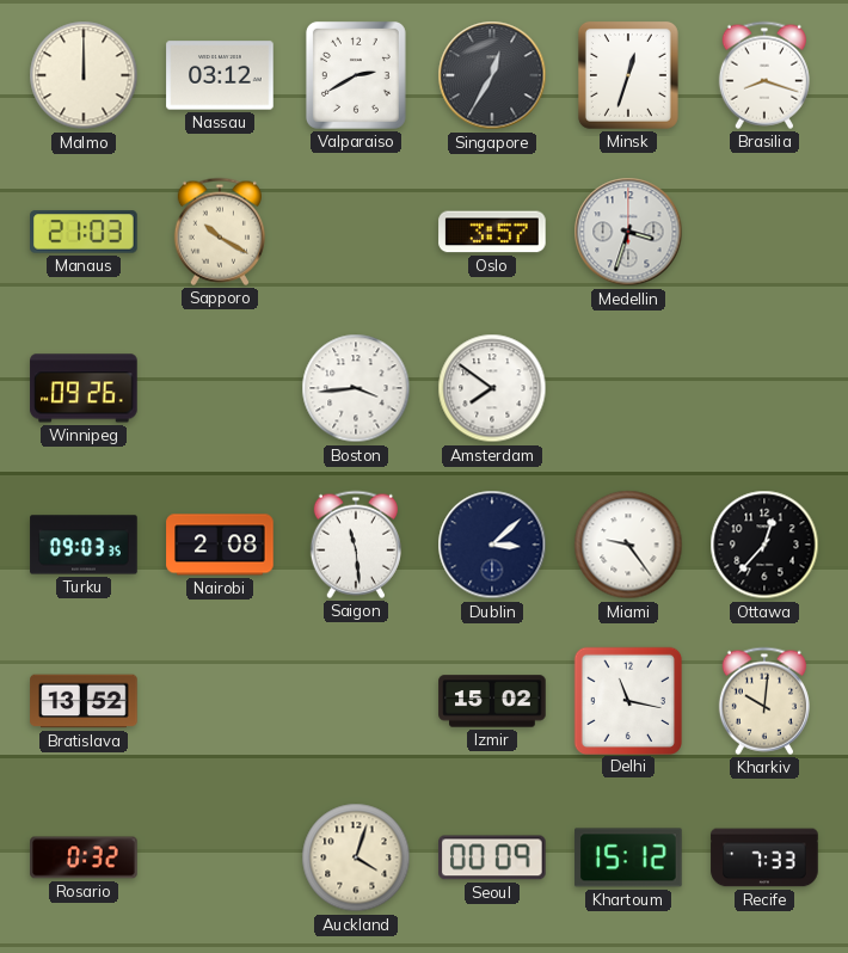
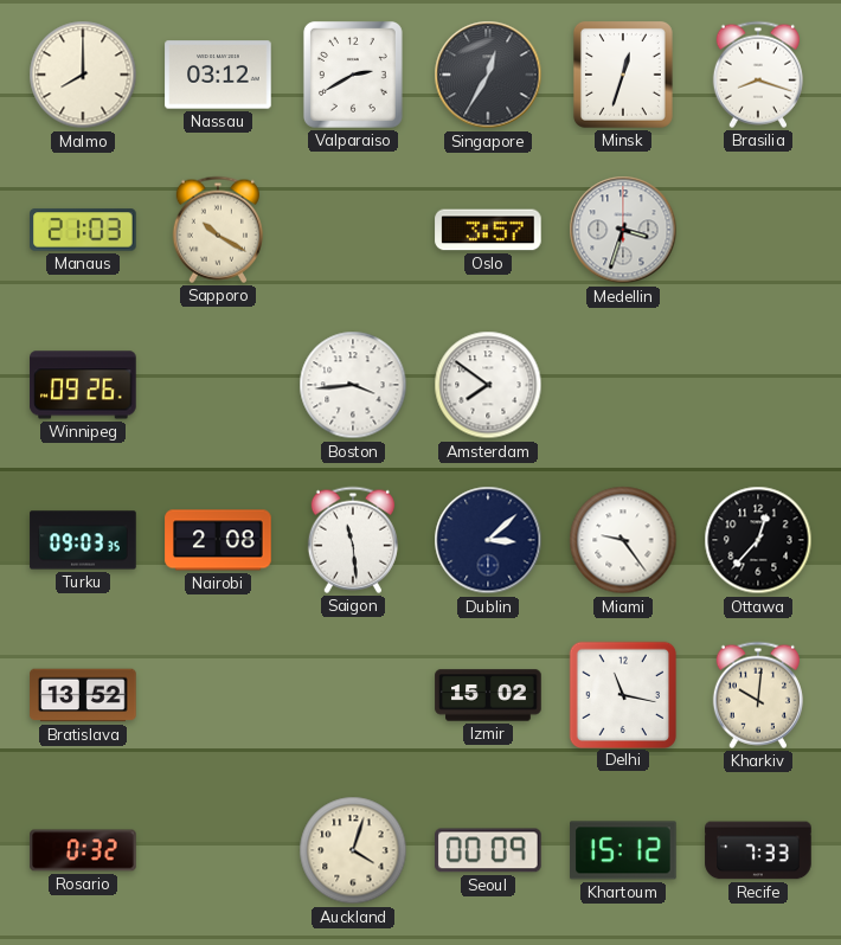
Malmo: 12:00 -> 8:00
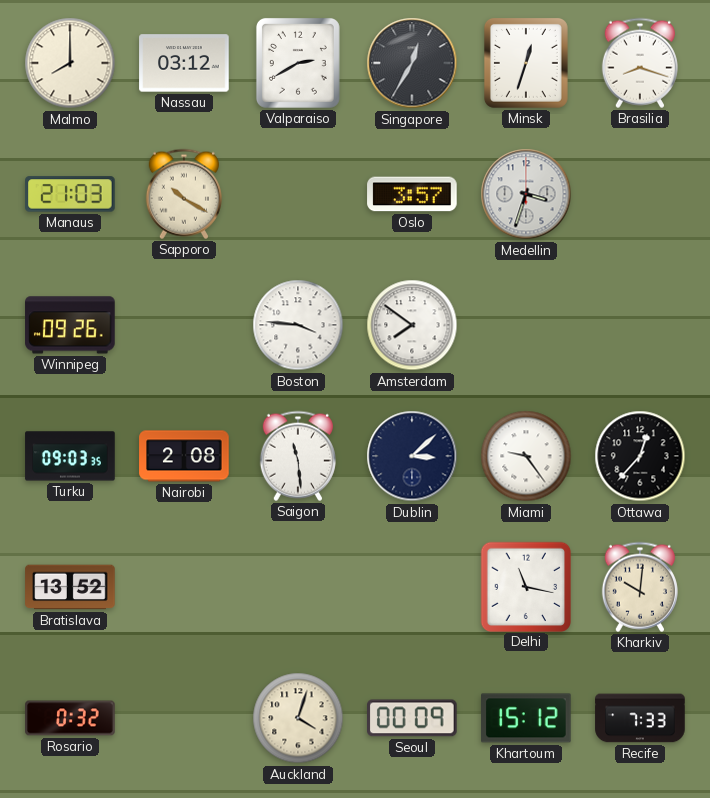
Boston: 3:44 -> 3:46
Izmir: 15:02 -> none
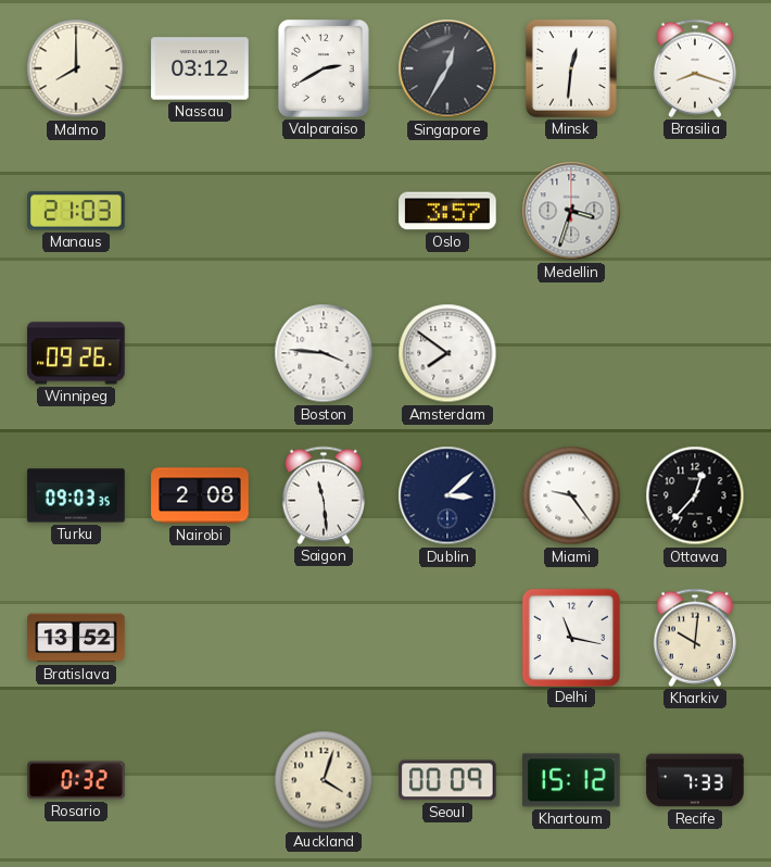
Minsk: 12:33 -> 12:31
Sapporo: 10:20 -> none
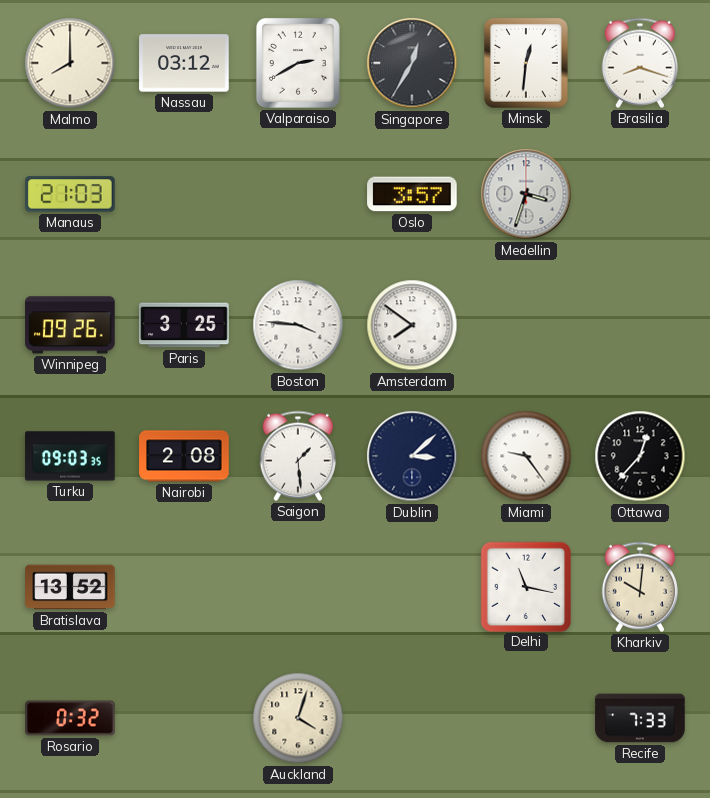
Paris: none -> 3:25
Saigon: 11:29 -> 1:29
Seoul: 00:09 -> none
Khartoum: 15:12 -> none
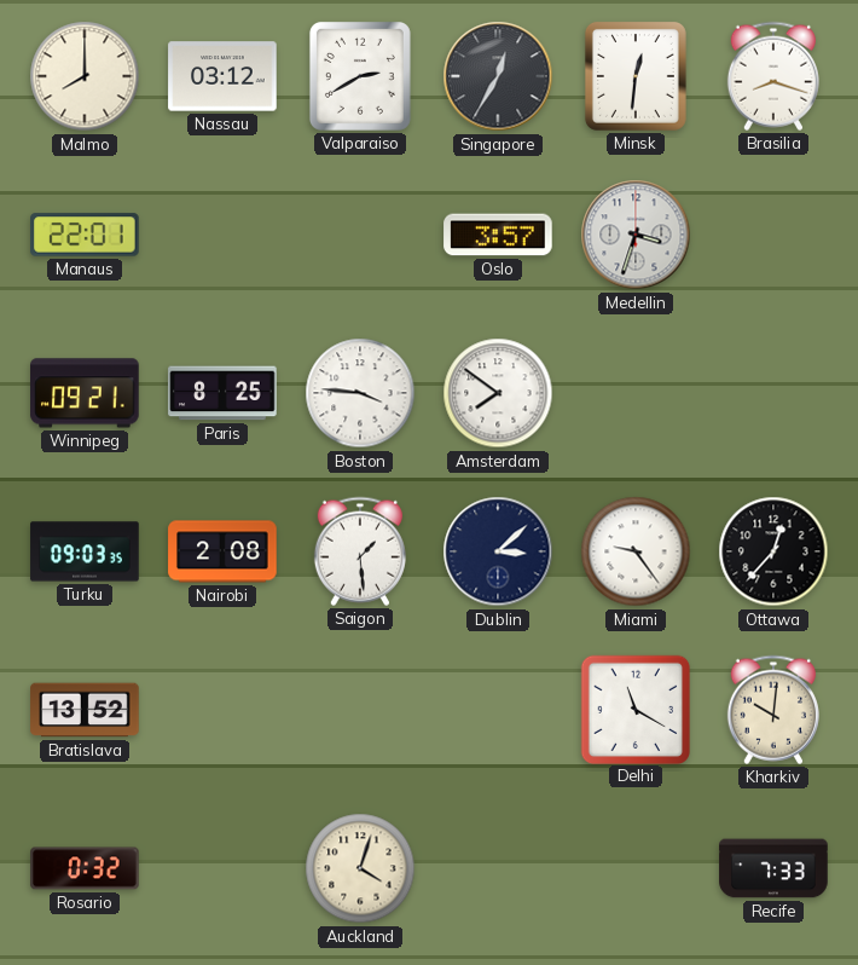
Manaus: 21:03 -> 22:01
Winnipeg: 09:26 -> 09:21
Paris: 3:25 -> 8:25
Delhi: 11:17 -> 11:20
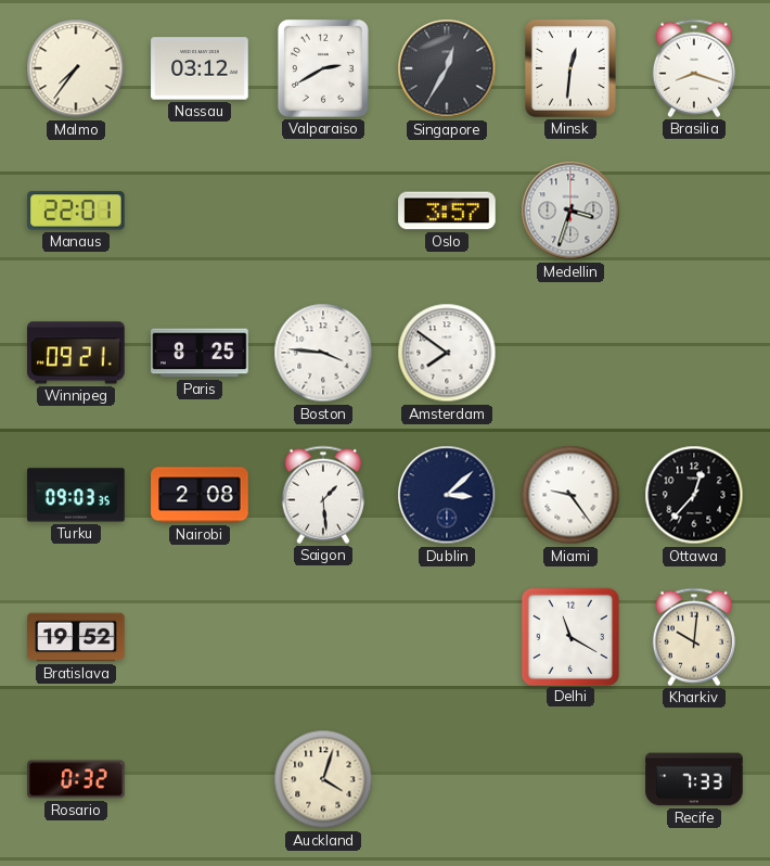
Malmo: 8:00 -> 7:36
Bratislava: 13:52 -> 19:52
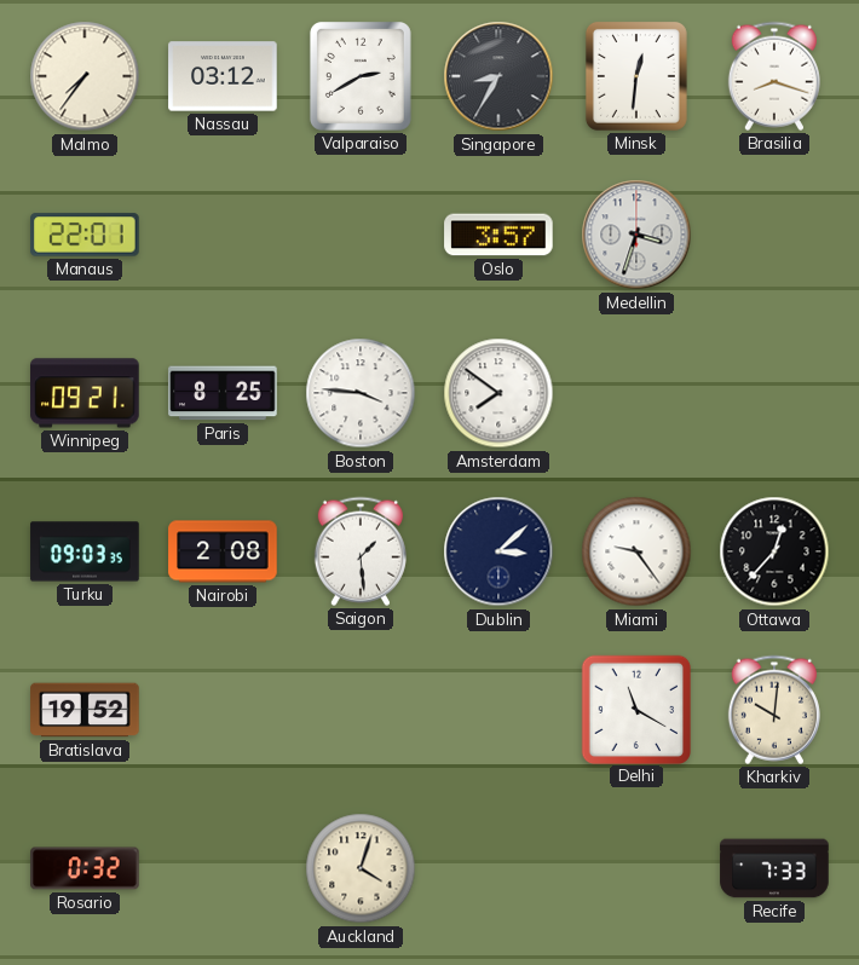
Singapore: 12:35 -> 8:35
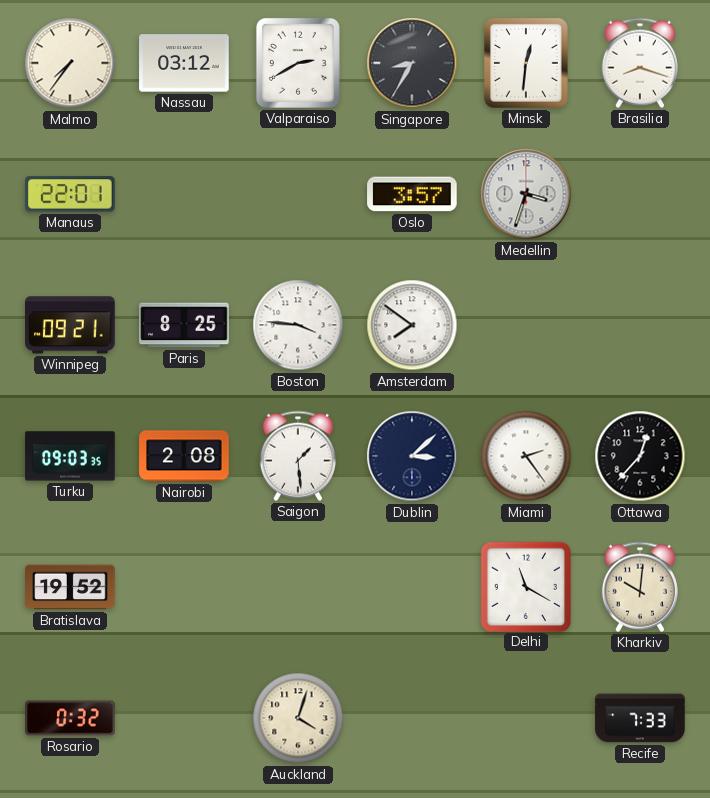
Miami: 9:24 -> 2:24
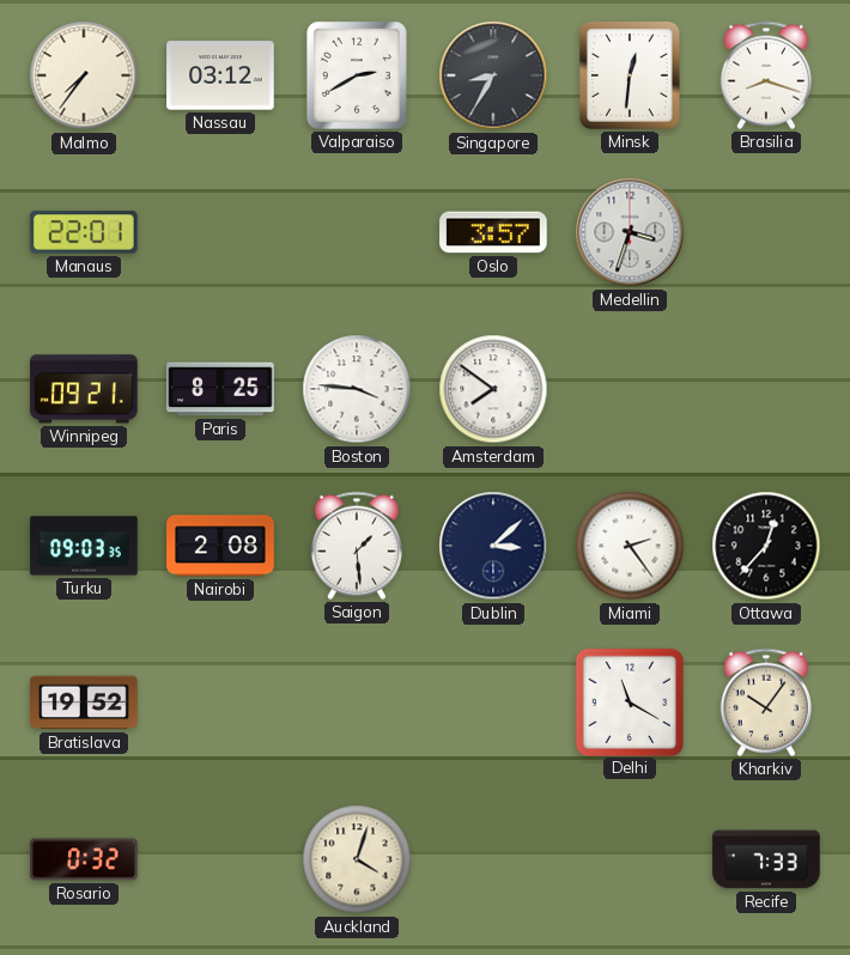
Kharkiv: 10:01 -> 10:06
